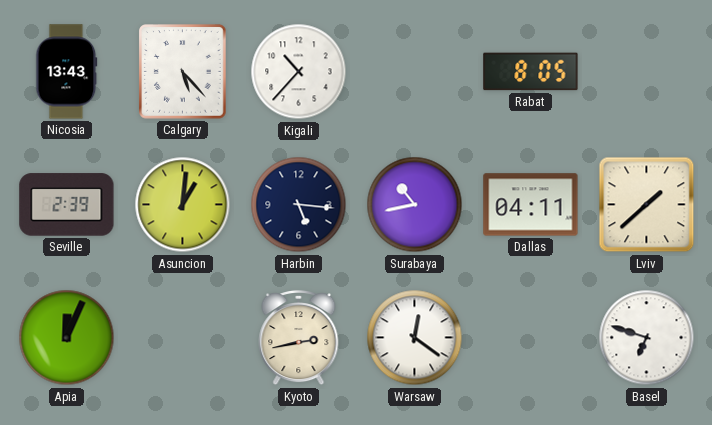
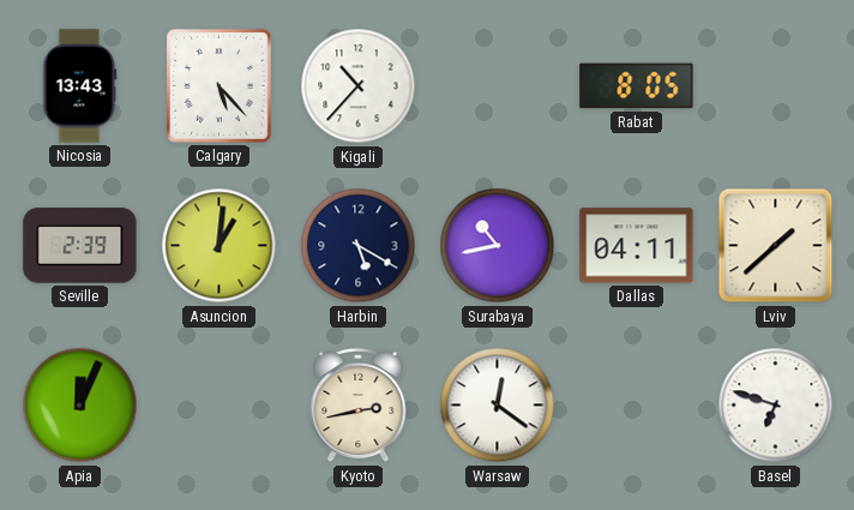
Harbin: 5:16 -> 5:20
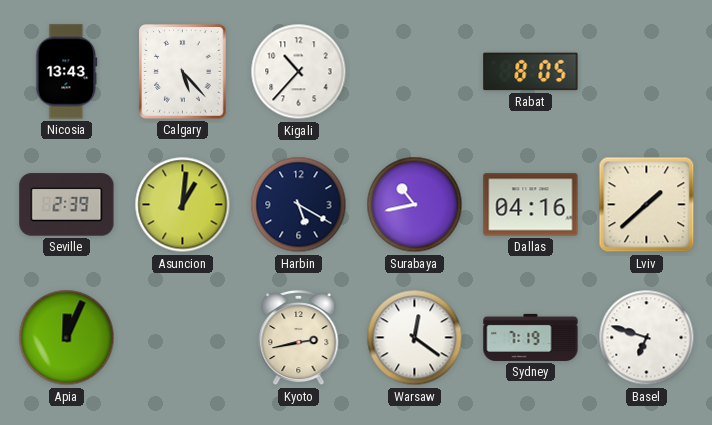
Dallas: 04:11 -> 04:16
Sydney: none -> 7:19
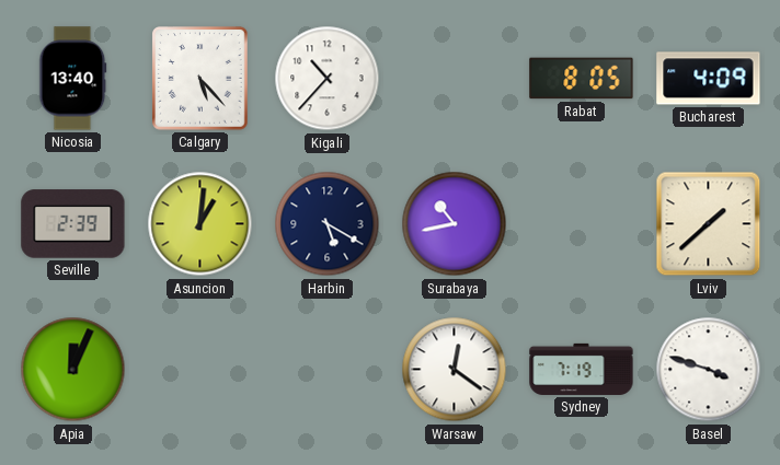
Nicosia: 13:43 -> 13:40
Bucharest: none -> 4:09
Dallas: 04:16 -> none
Kyoto: 2:43 -> none
Basel: 6:48 -> 3:48
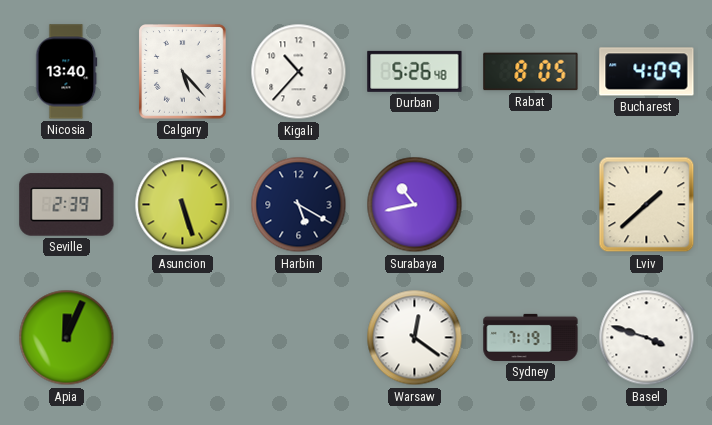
Durban: none -> 5:26
Asuncion: 1:01 -> 5:27
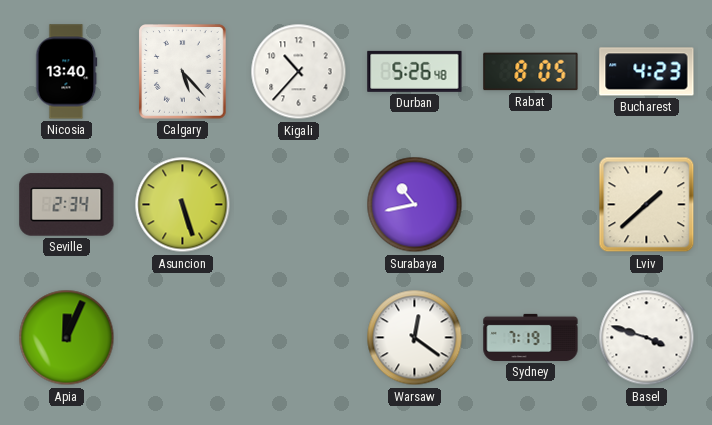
Bucharest: 4:09 -> 4:23
Seville: 2:39 -> 2:34
Harbin: 5:20 -> none
